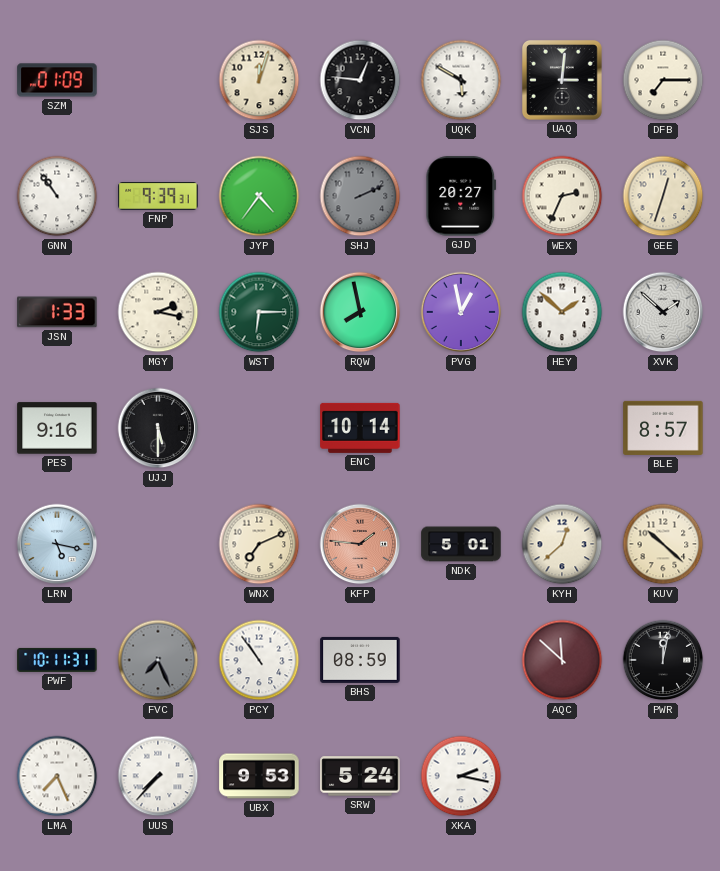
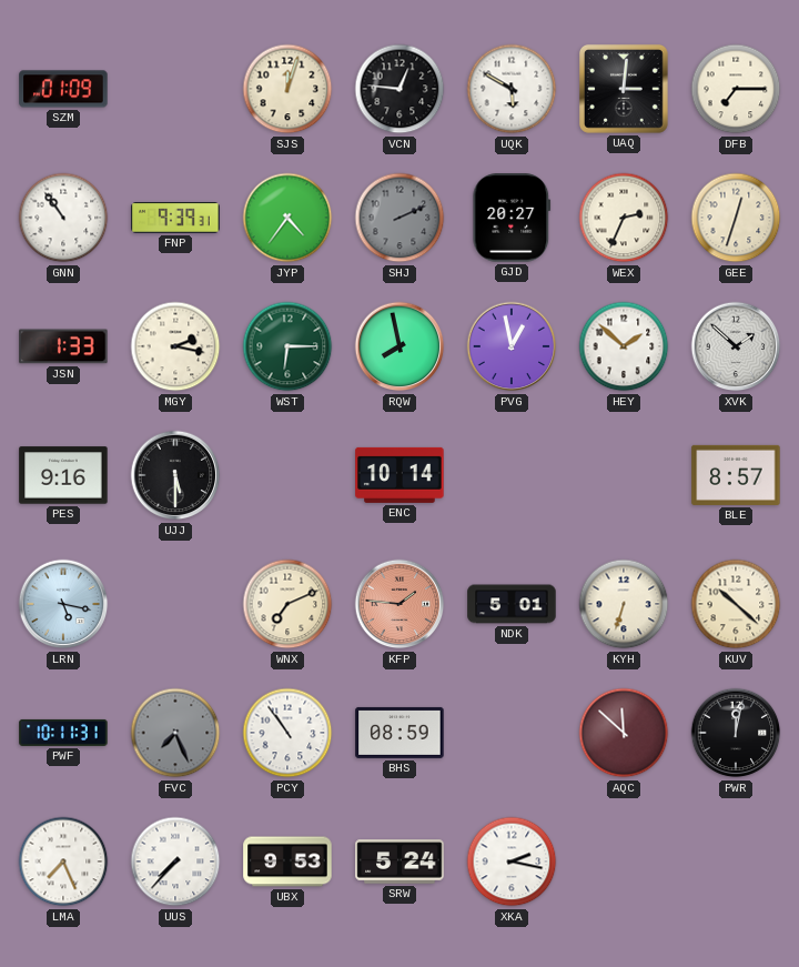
KYH: 12:38 -> 6:33
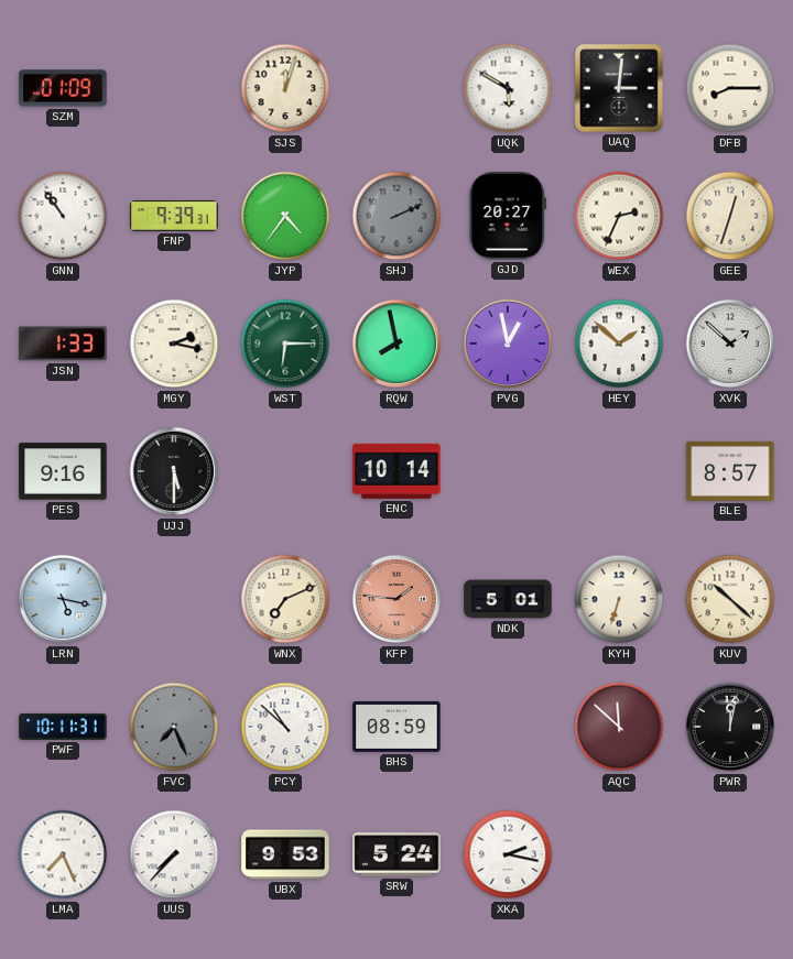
VCN: 12:46 -> none
DFB: 7:15 -> 8:15
PCY: 10:54 -> 10:52
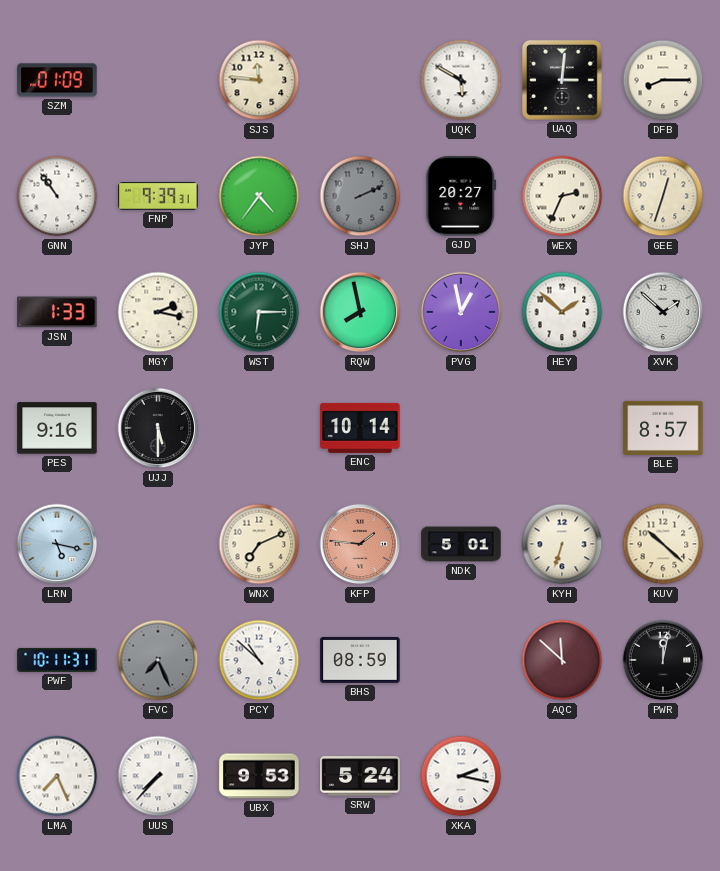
SJS: 12:03 -> 11:46
